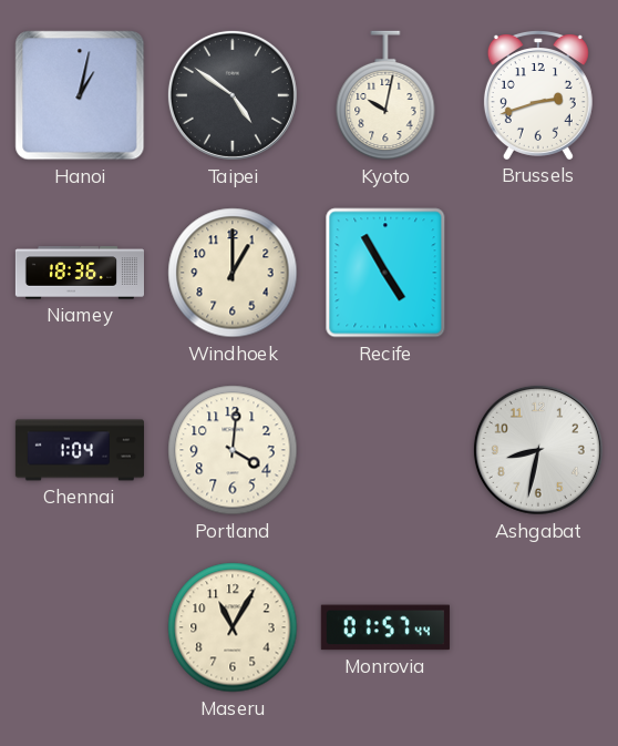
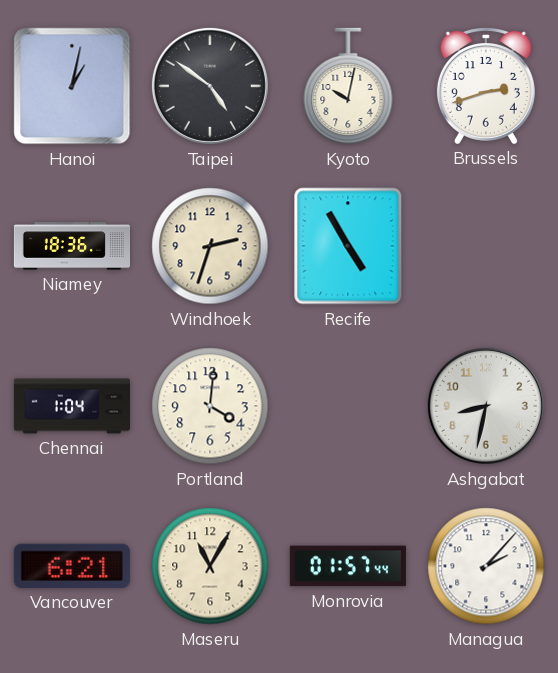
Windhoek: 1:00 -> 2:33
Vancouver: none -> 6:21
Managua: none -> 2:07
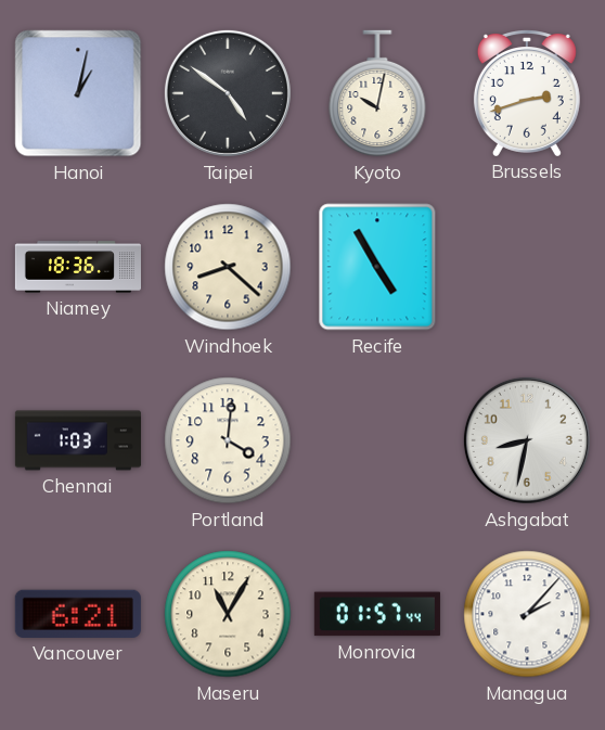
Windhoek: 2:33 -> 8:22
Chennai: 1:04 -> 1:03
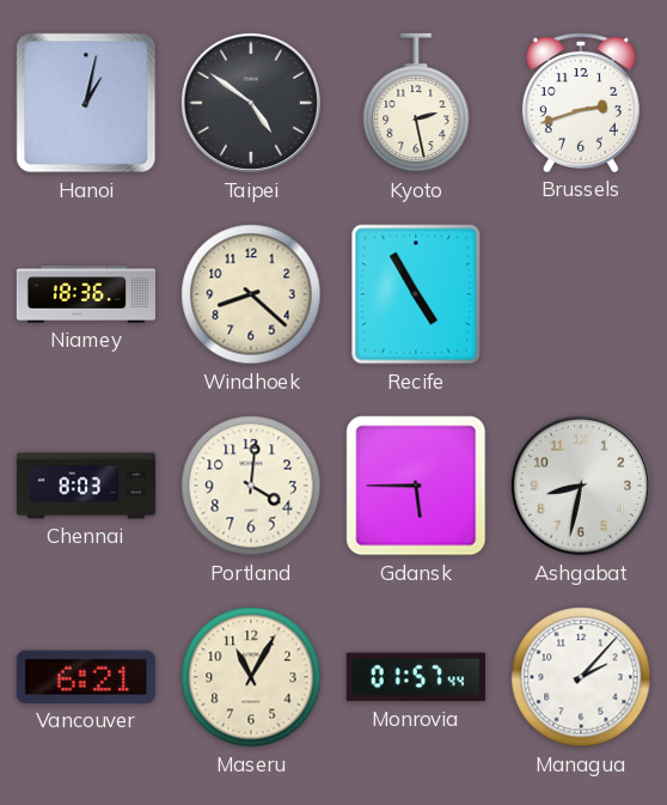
Kyoto: 10:02 -> 2:28
Chennai: 1:03 -> 8:03
Gdansk: none -> 5:45
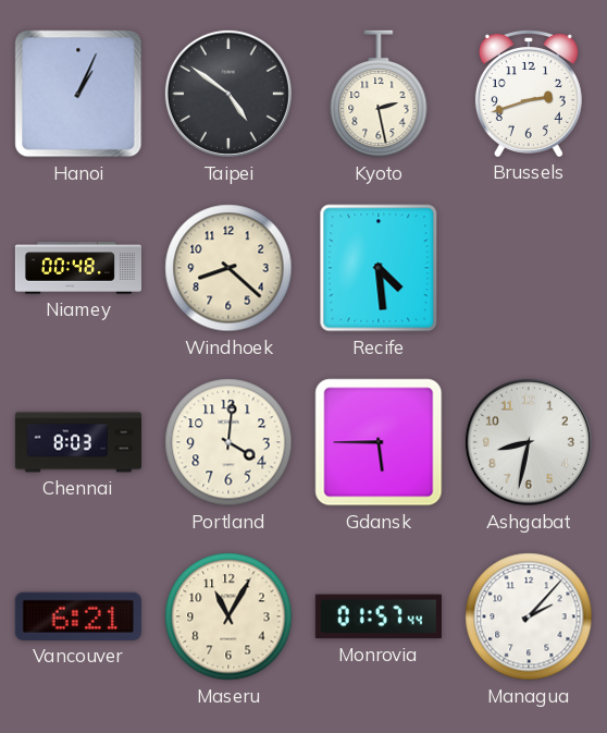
Hanoi: 1:02 -> 1:04
Niamey: 18:36 -> 00:48
Recife: 4:55 -> 4:29
